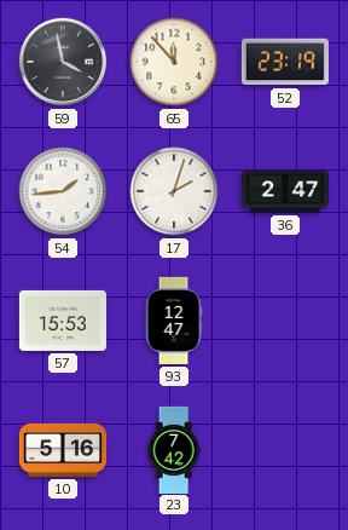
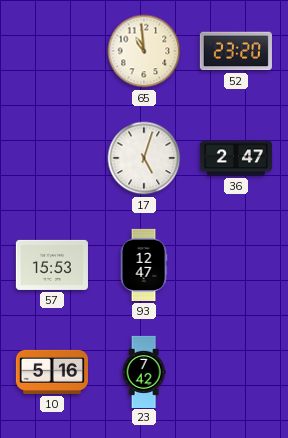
59: 3:58 -> none
65: 11:53 -> 10:59
52: 23:19 -> 23:20
54: 1:44 -> none
17: 2:03 -> 5:03
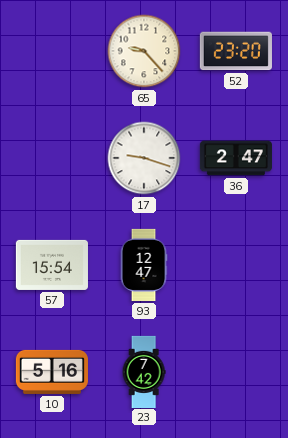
65: 10:59 -> 9:23
17: 5:03 -> 9:18
57: 15:53 -> 15:54
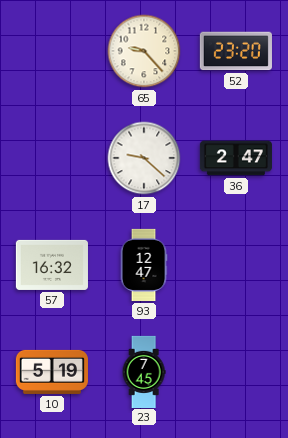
17: 9:18 -> 9:22
57: 15:54 -> 16:32
10: 5:16 -> 5:19
23: 7:42 -> 7:45
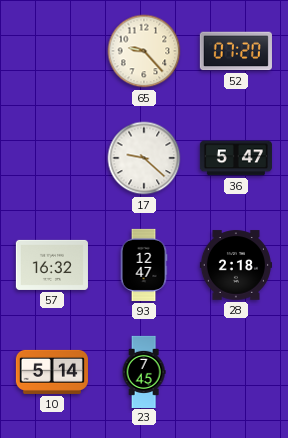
52: 23:20 -> 07:20
36: 2:47 -> 5:47
28: none -> 2:18
10: 5:19 -> 5:14
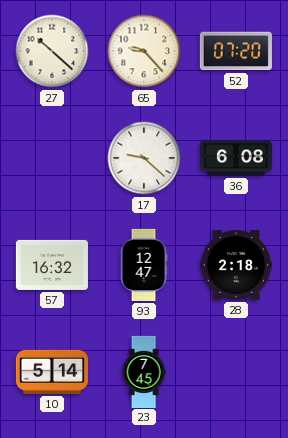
27: none -> 10:22
36: 5:47 -> 6:08
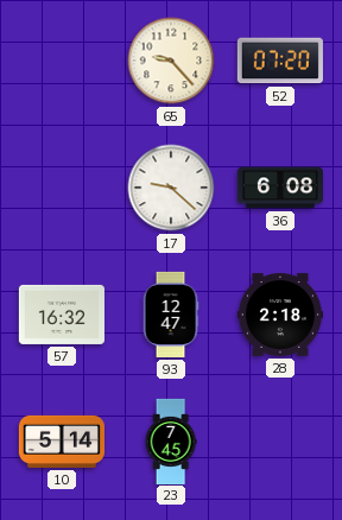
27: 10:22 -> none
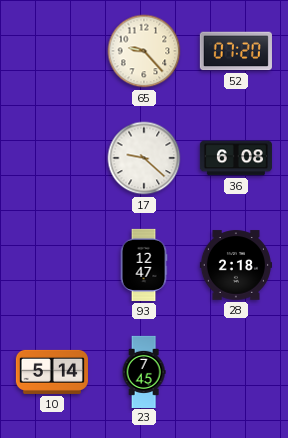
57: 16:32 -> none
